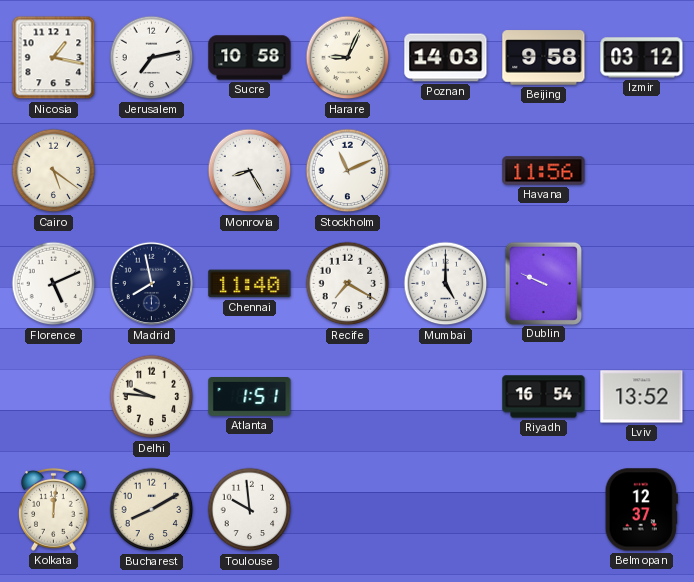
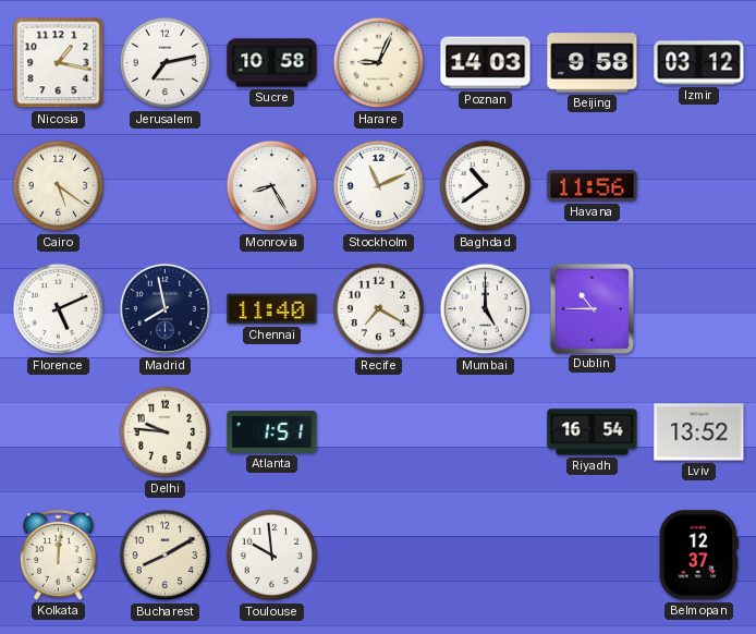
Baghdad: none -> 10:39
Dublin: 9:49 -> 10:45
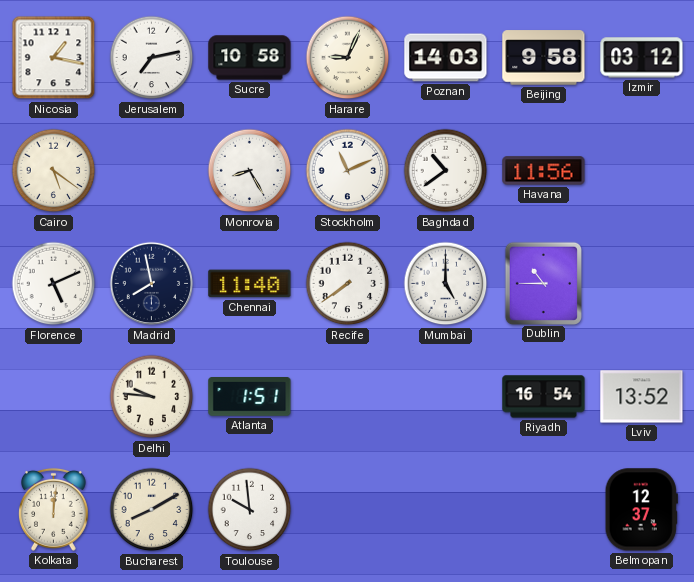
Recife: 7:20 -> 7:39
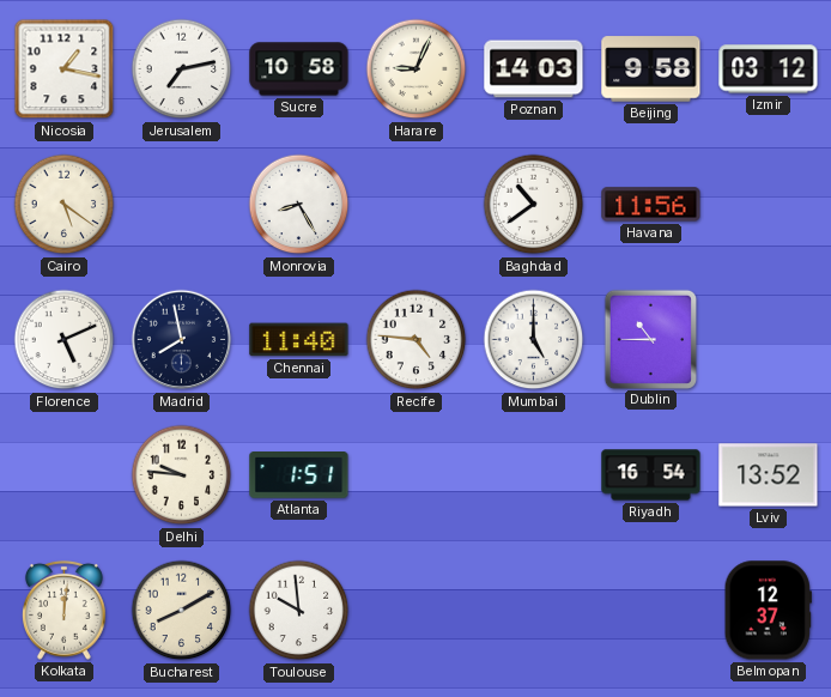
Stockholm: 11:11 -> none
Recife: 7:39 -> 4:46
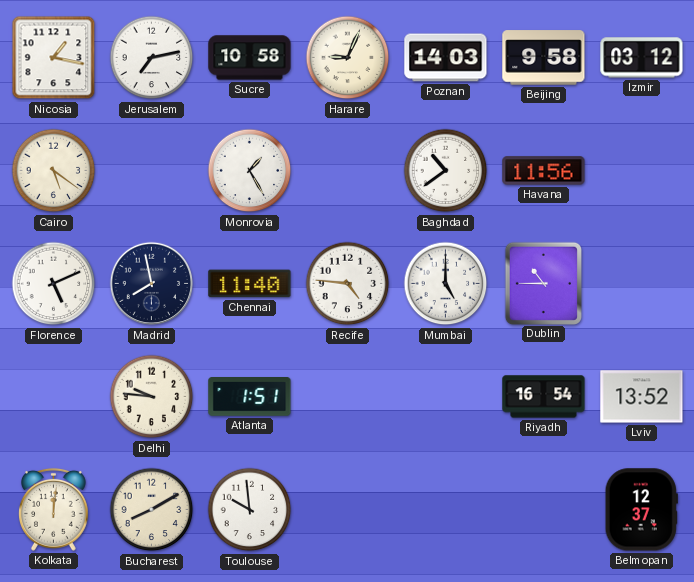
Monrovia: 8:25 -> 1:25
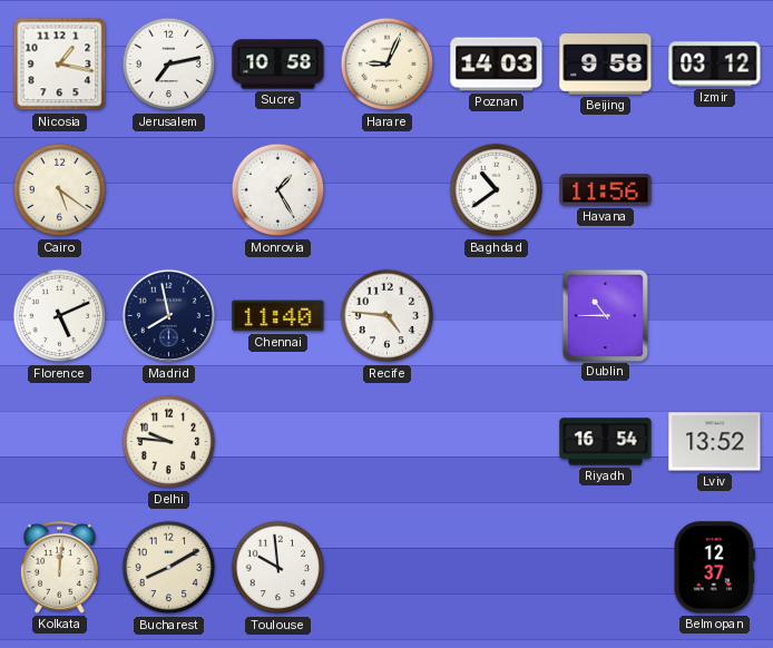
Mumbai: 5:00 -> none
Atlanta: 1:51 -> none
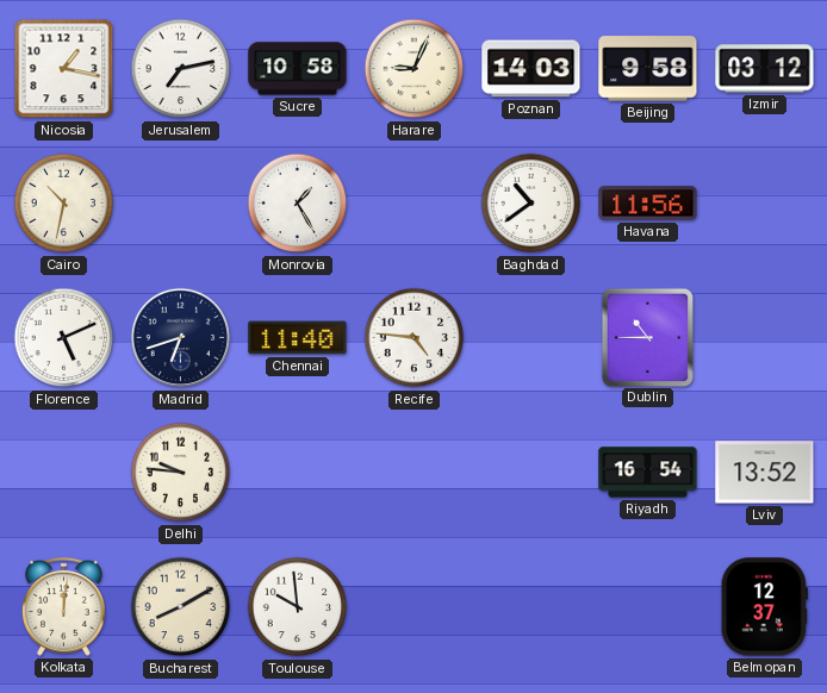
Cairo: 5:21 -> 10:32
Madrid: 7:58 -> 6:42
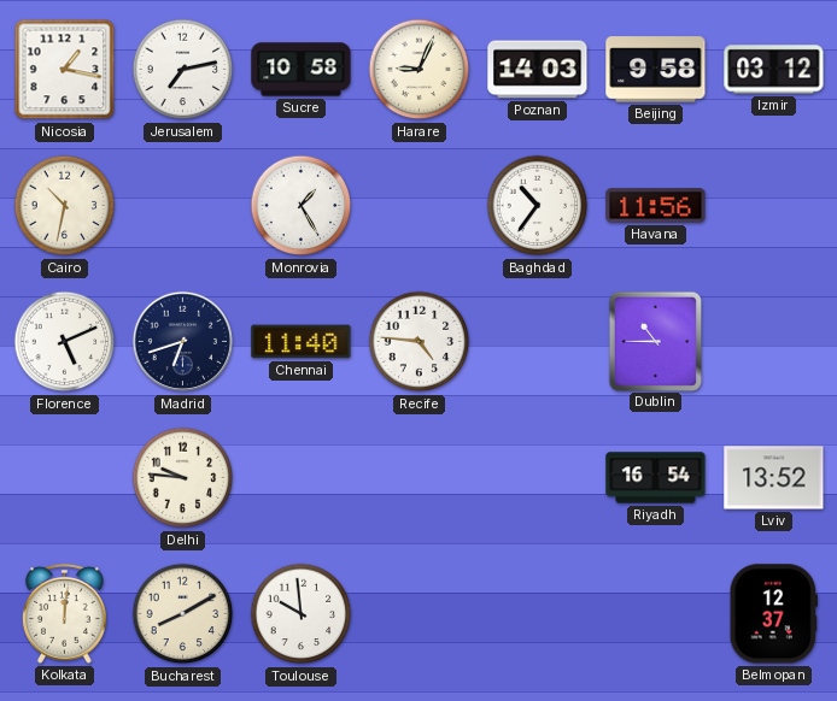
Baghdad: 10:39 -> 10:36
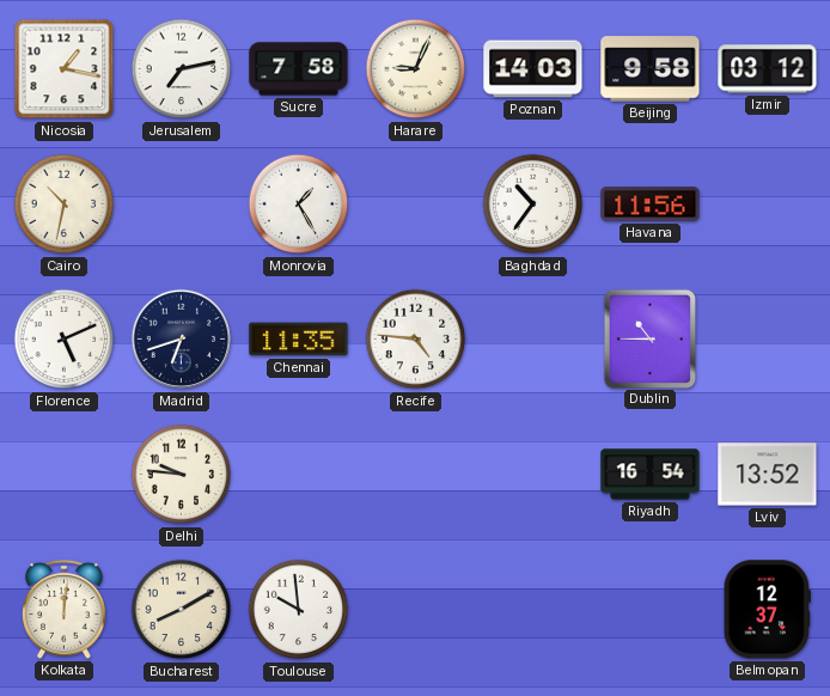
Sucre: 10:58 -> 7:58
Chennai: 11:40 -> 11:35
